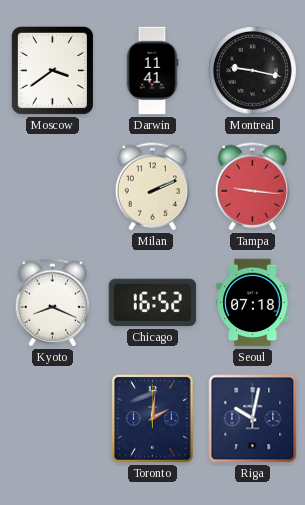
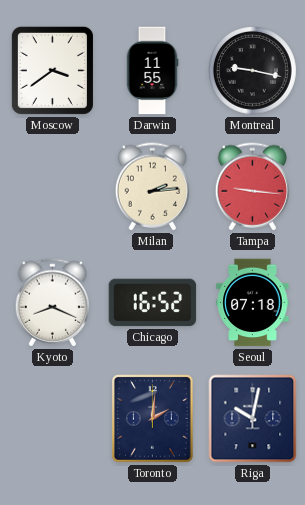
Darwin: 11:41 -> 11:55
Milan: 2:11 -> 2:14
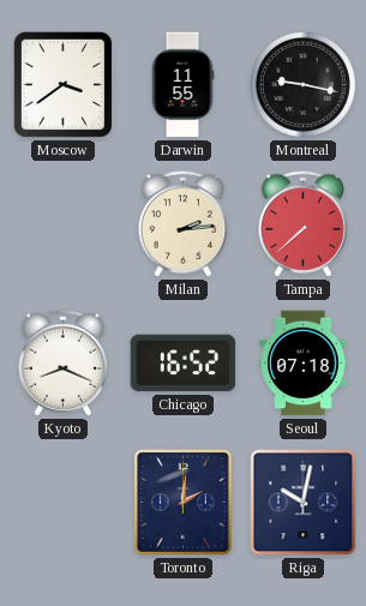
Tampa: 9:16 -> 7:38
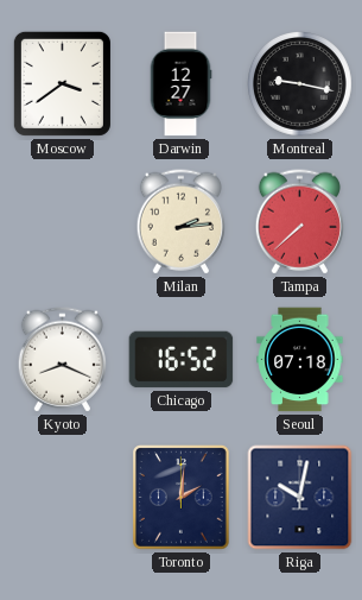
Darwin: 11:55 -> 12:27
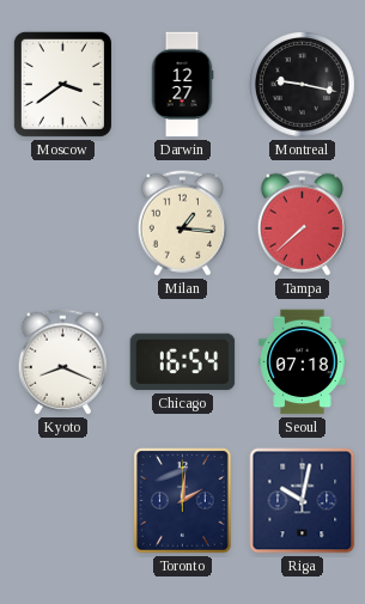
Milan: 2:14 -> 1:16
Chicago: 16:52 -> 16:54
